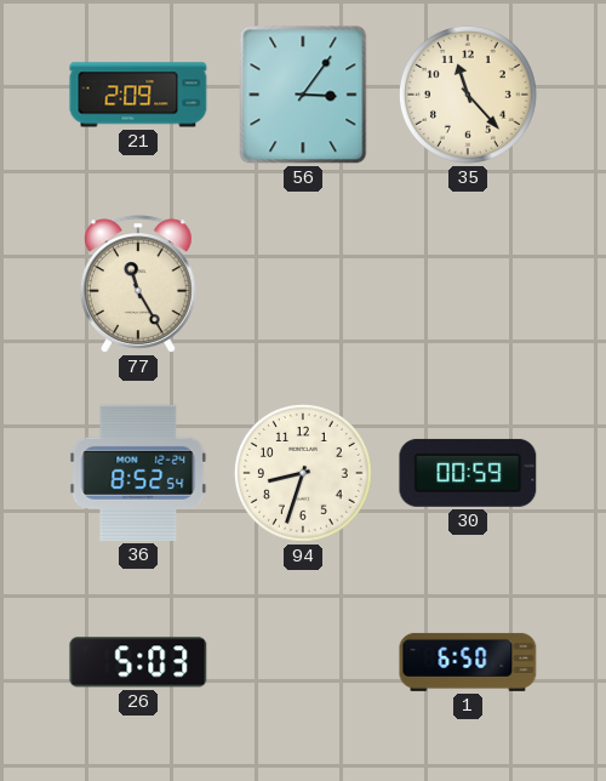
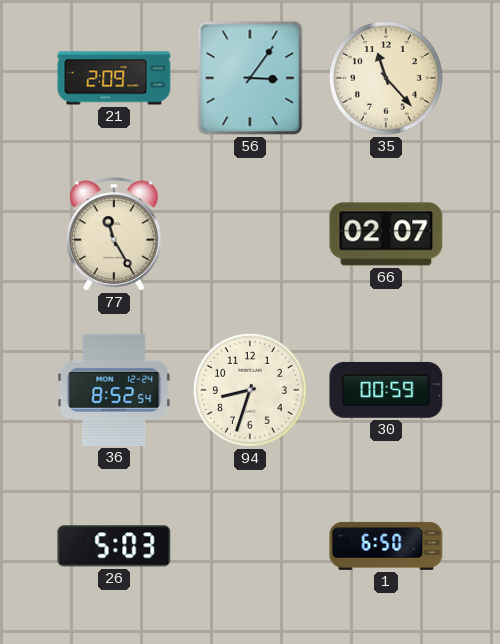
66: none -> 02:07
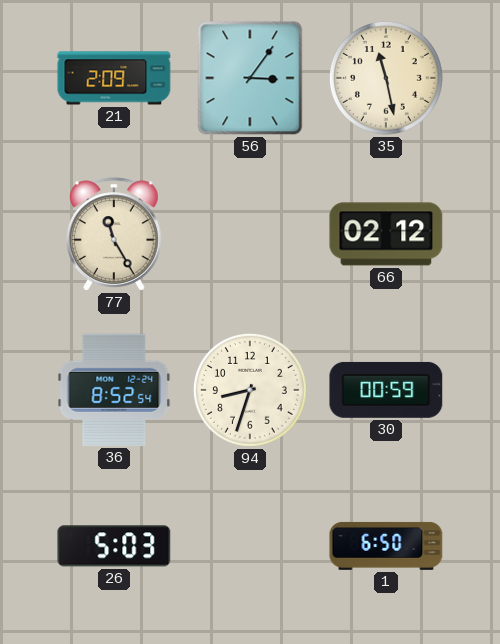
35: 11:23 -> 11:28
66: 02:07 -> 02:12
